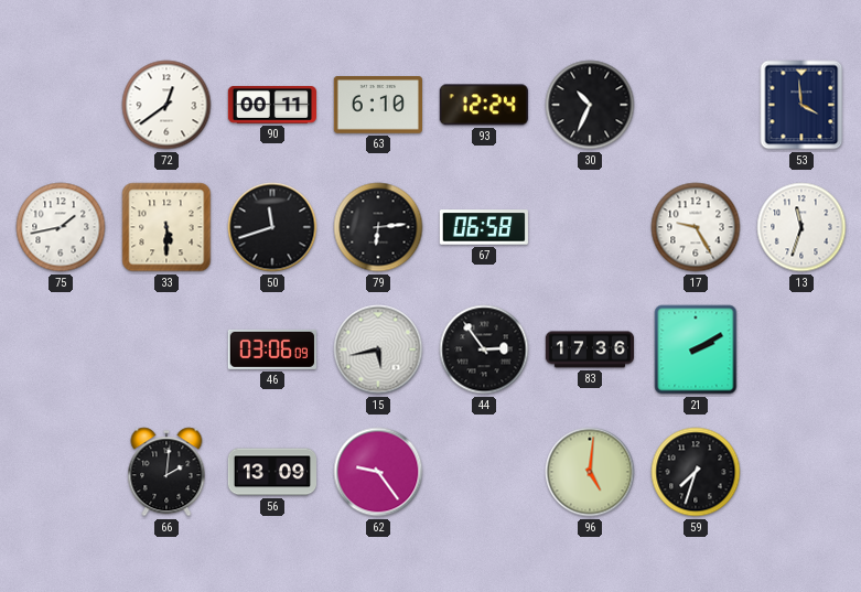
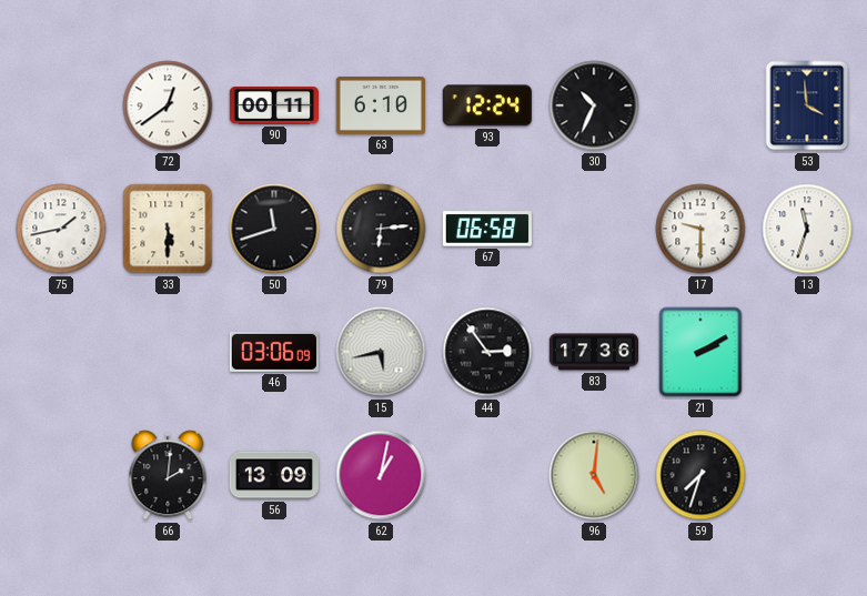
17: 9:25 -> 9:30
62: 9:24 -> 1:02
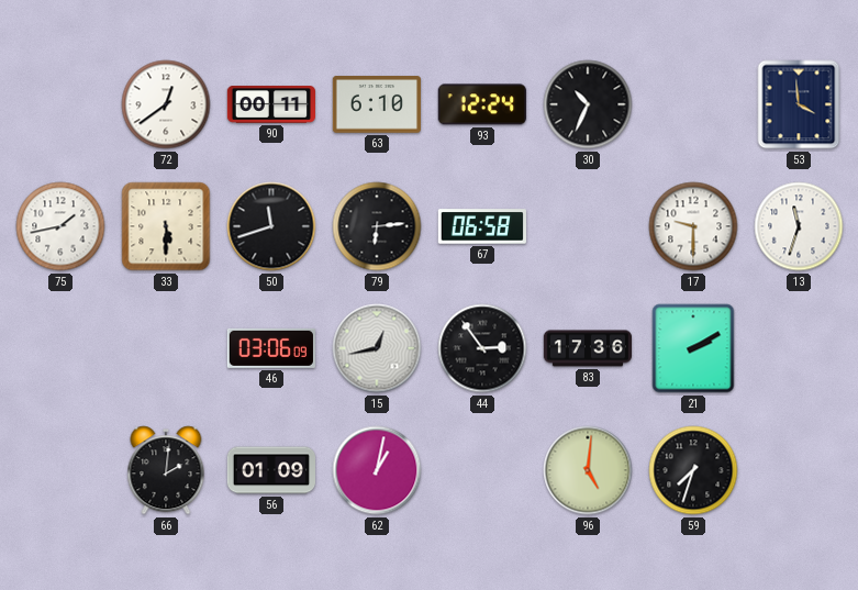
15: 5:43 -> 12:43
56: 13:09 -> 01:09
